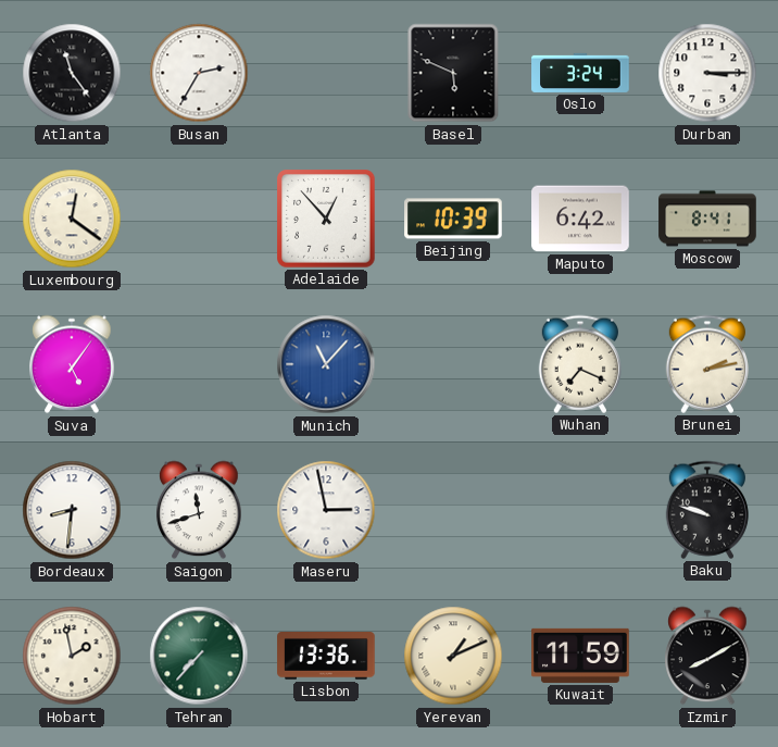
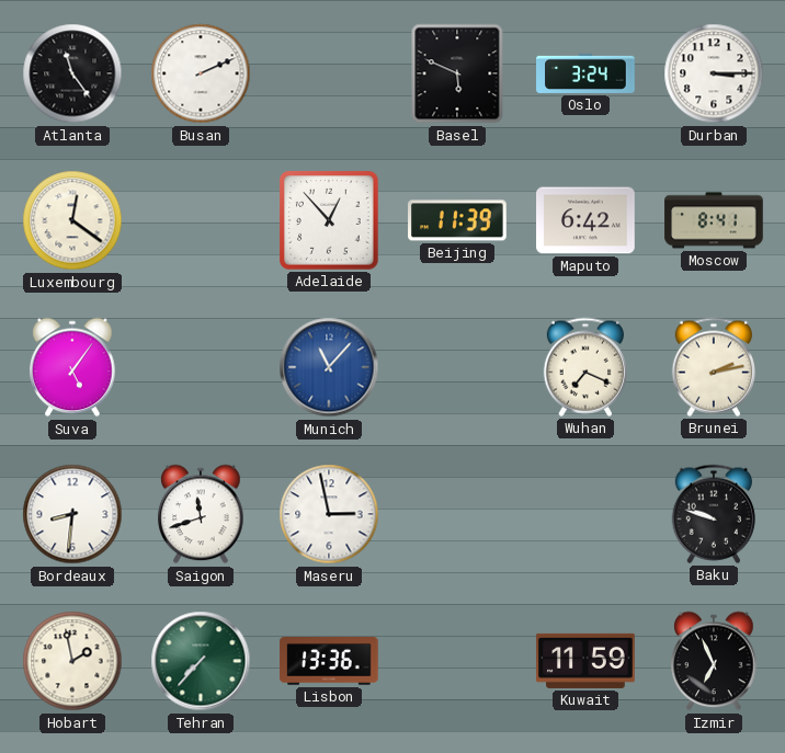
Busan: 2:35 -> 2:11
Beijing: 10:39 -> 11:39
Yerevan: 1:11 -> none
Izmir: 8:10 -> 6:56
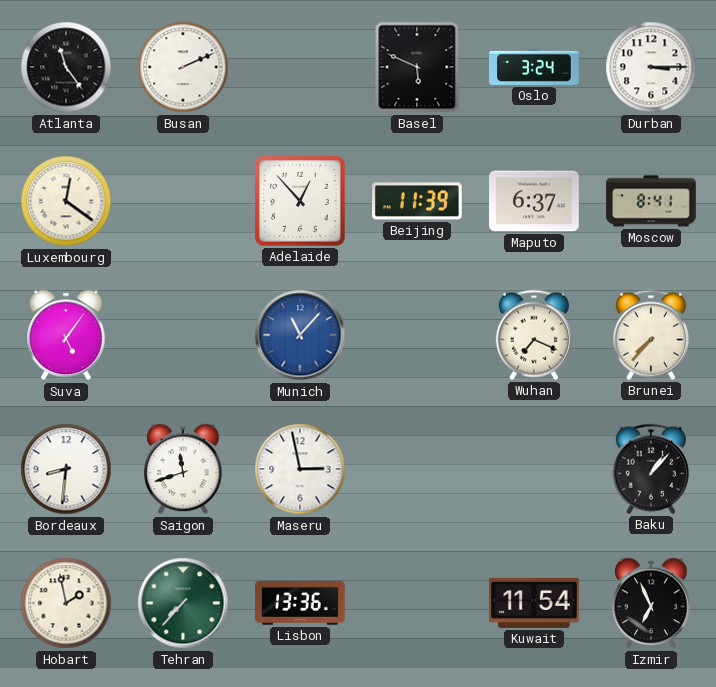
Maputo: 6:42 -> 6:37
Brunei: 2:13 -> 7:37
Baku: 9:48 -> 1:07
Kuwait: 11:59 -> 11:54
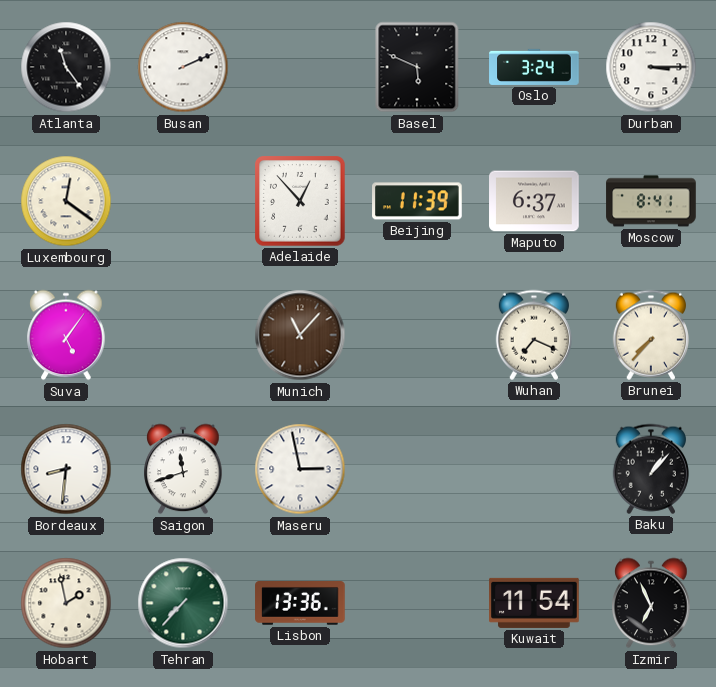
Munich dial: blue -> brown
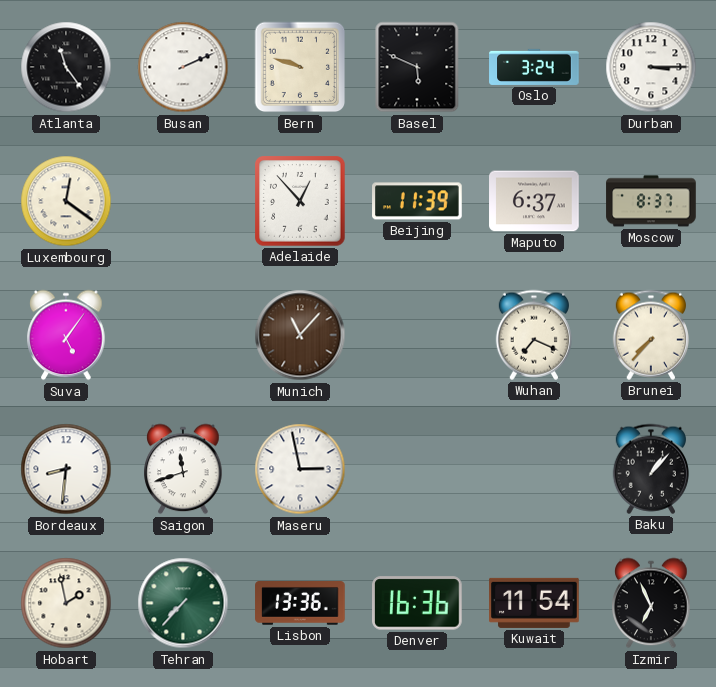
Bern: none -> 9:48
Moscow: 8:41 -> 8:37
Denver: none -> 16:36
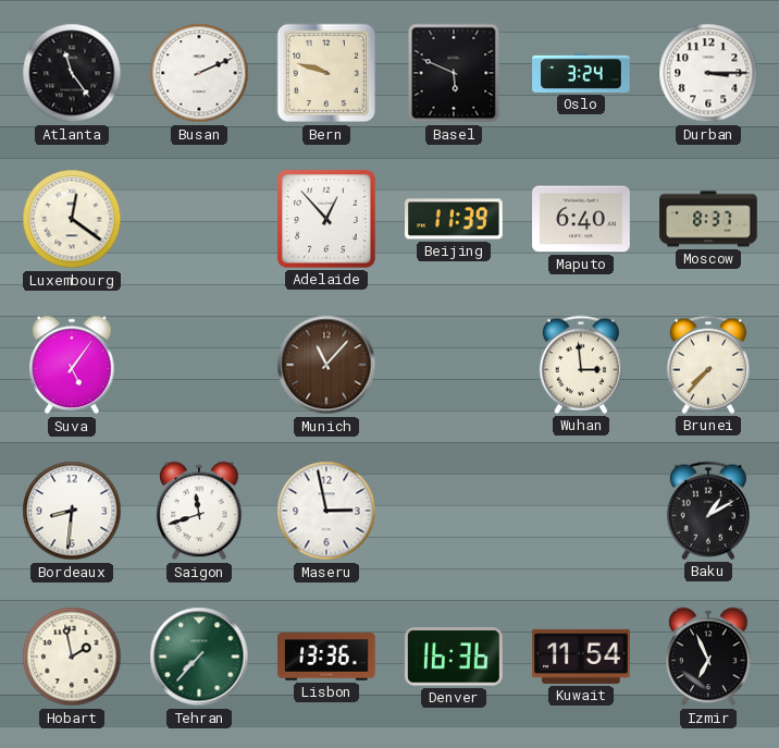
Maputo: 6:37 -> 6:40
Wuhan: 7:19 -> 2:59
Baku: 1:07 -> 1:10
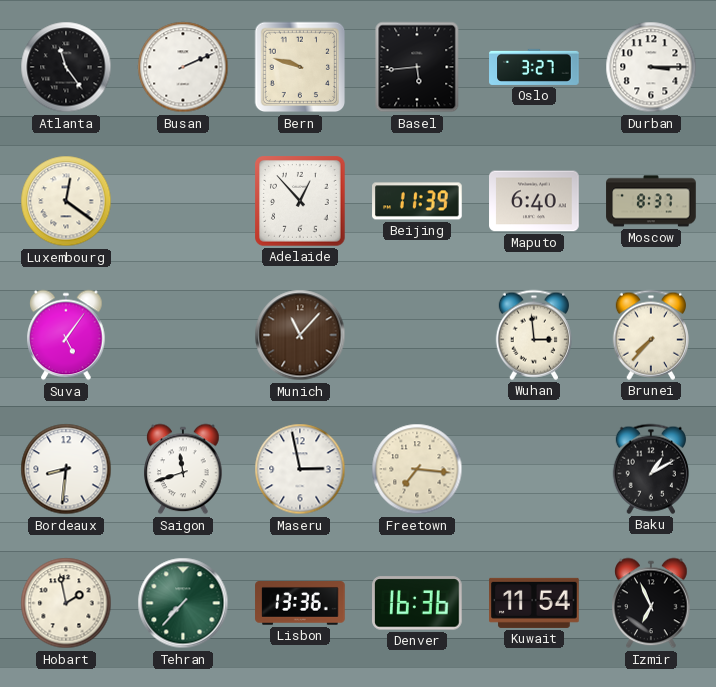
Basel: 5:49 -> 5:44
Oslo: 3:24 -> 3:27
Freetown: none -> 7:16
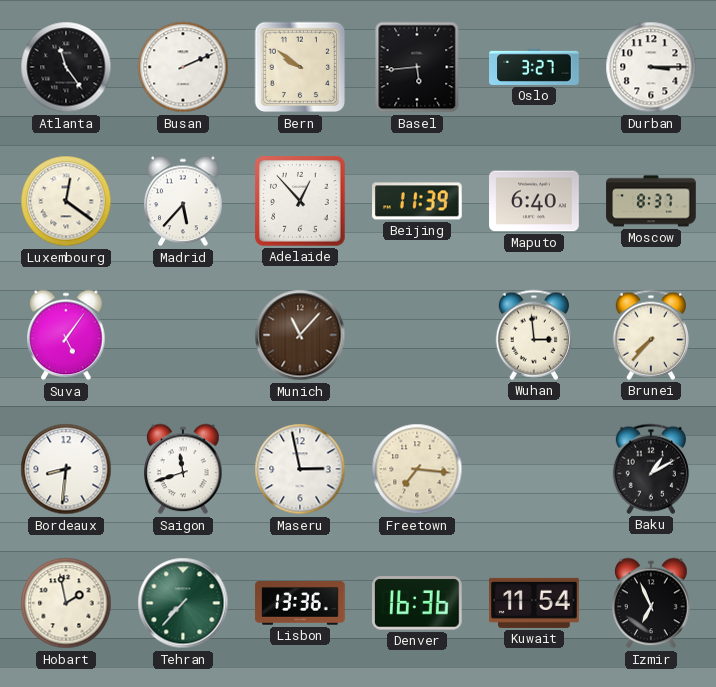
Bern: 9:48 -> 9:51
Madrid: none -> 5:37
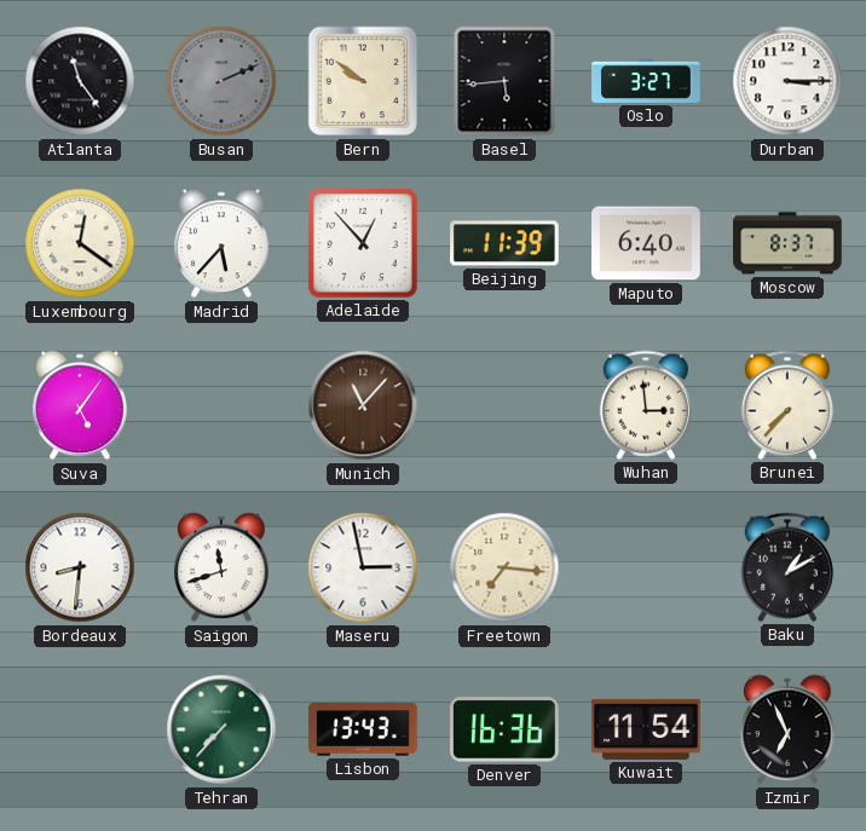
Busan dial: white -> grey
Hobart: 1:58 -> none
Lisbon: 13:36 -> 13:43
